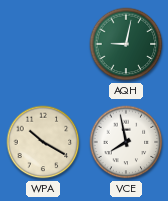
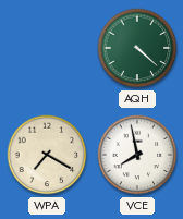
AQH: 9:02 -> 4:22
WPA: 10:20 -> 7:20
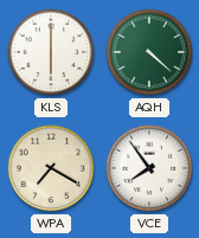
KLS: none -> 6:00
VCE: 7:58 -> 7:54
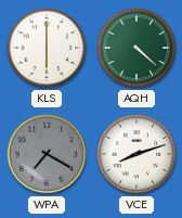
WPA dial: cream -> grey
VCE: 7:54 -> 8:12
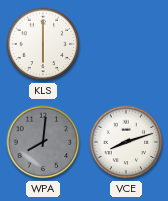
AQH: 4:22 -> none
WPA: 7:20 -> 8:01
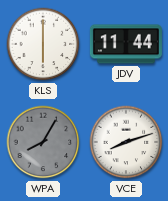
JDV: none -> 11:44
WPA: 8:01 -> 8:05
